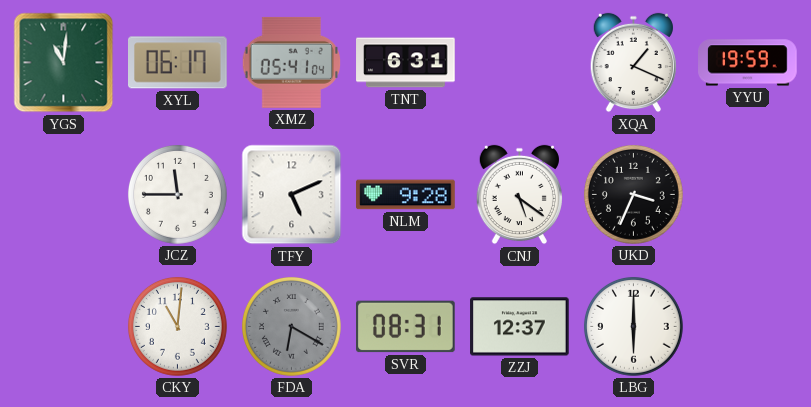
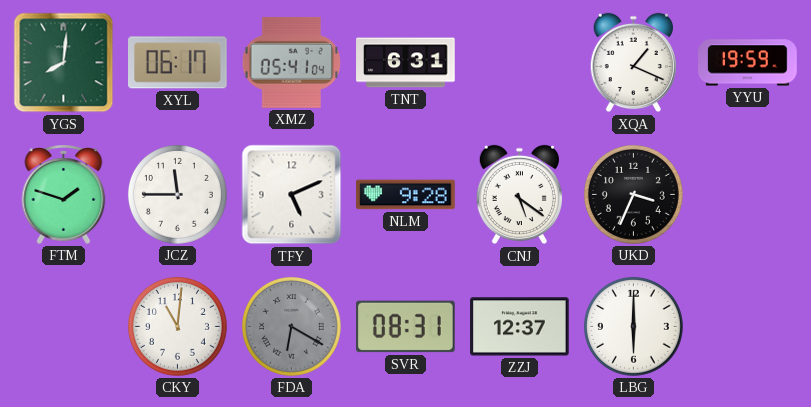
YGS: 11:01 -> 8:01
FTM: none -> 1:48
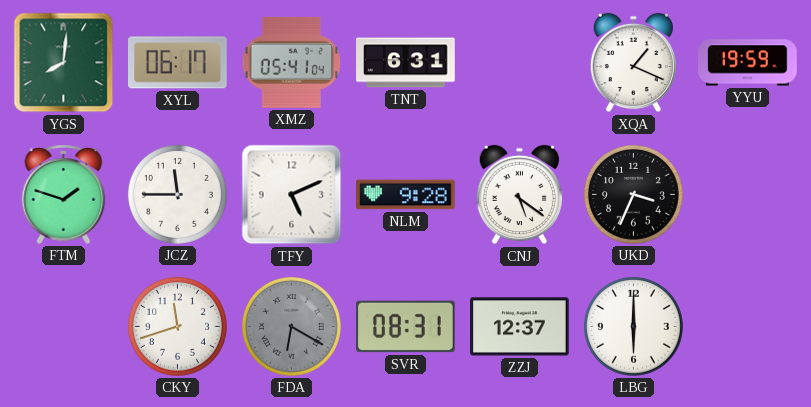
CKY: 11:01 -> 11:42
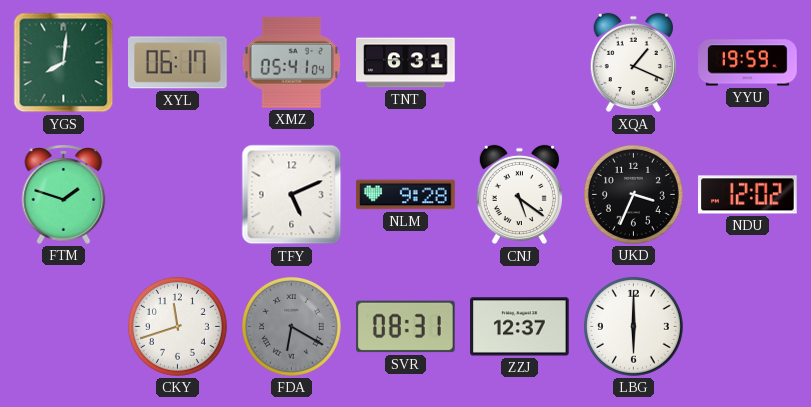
JCZ: 11:45 -> none
NDU: none -> 12:02
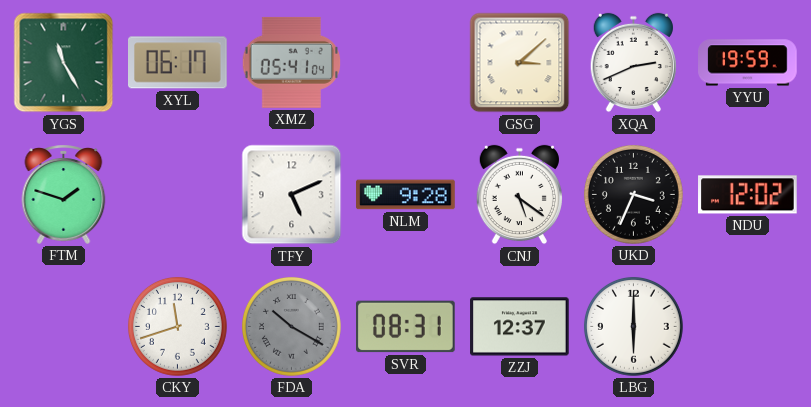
YGS: 8:01 -> 11:25
TNT: 6:31 -> none
GSG: none -> 3:08
XQA: 1:19 -> 2:41
FDA: 6:20 -> 10:20
